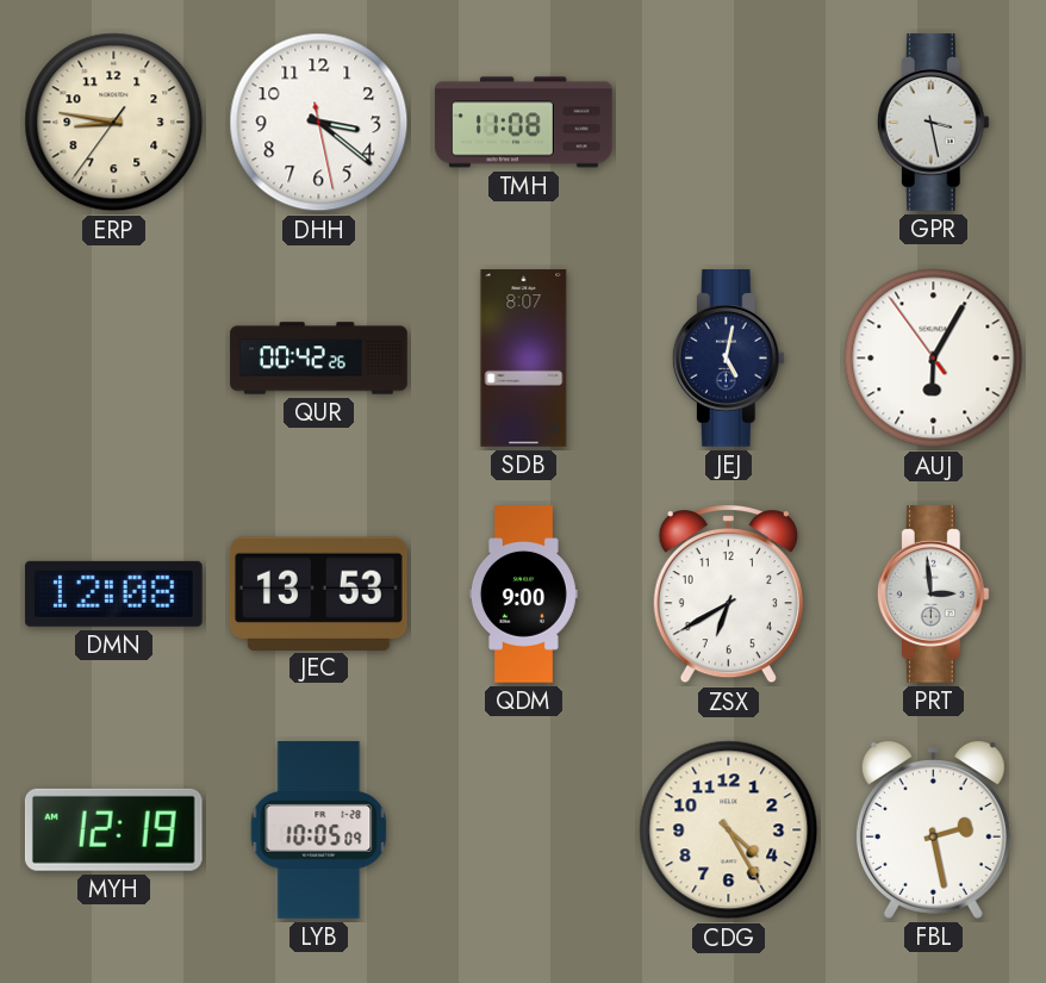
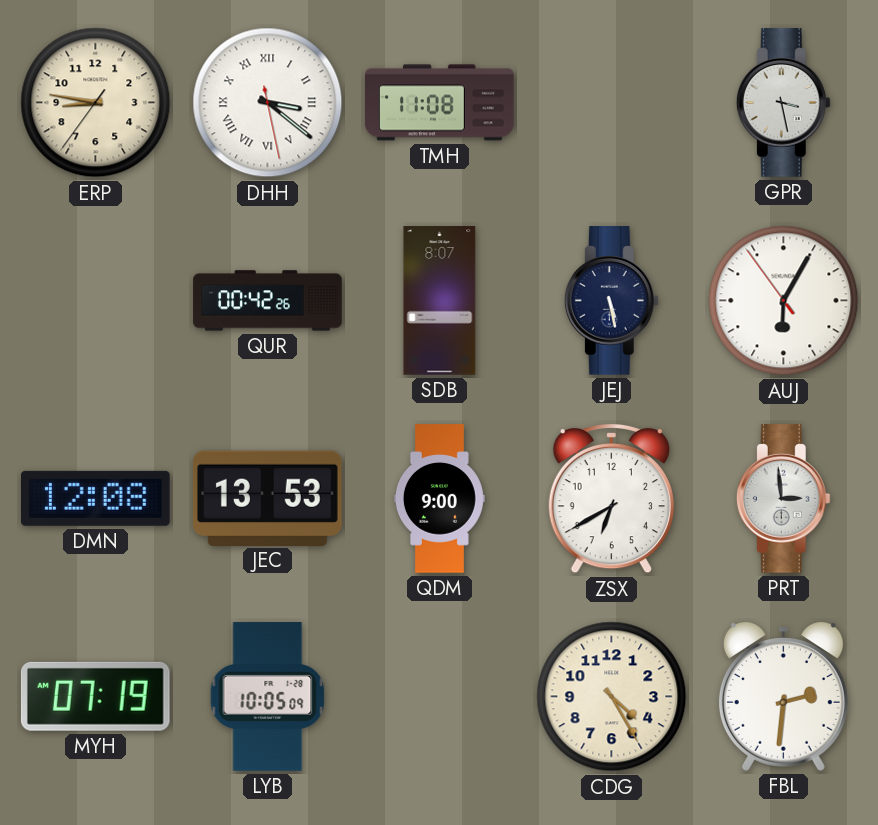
DHH numerals: Arabic -> Roman
JEJ: 5:02 -> 5:28
MYH: 12:19 -> 07:19
FBL: 2:28 -> 2:31
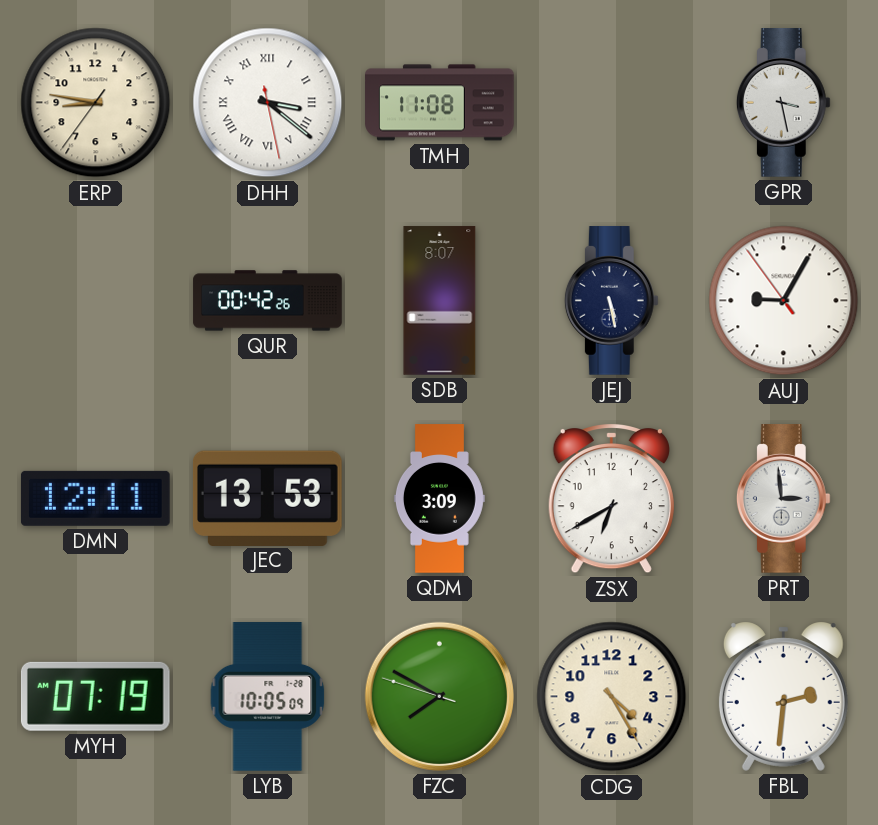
AUJ: 6:04 -> 9:04
DMN: 12:08 -> 12:11
QDM: 9:00 -> 3:09
FZC: none -> 7:49
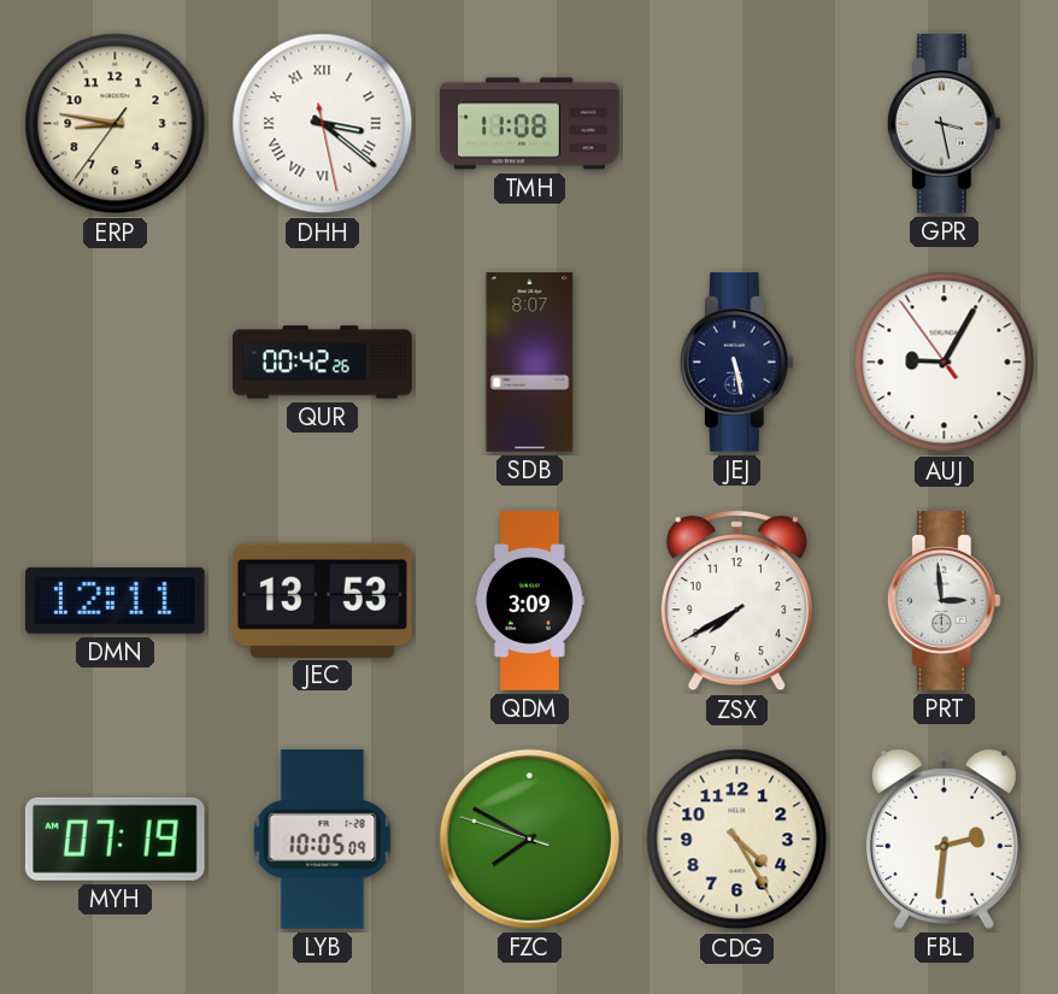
ZSX: 6:40 -> 7:40
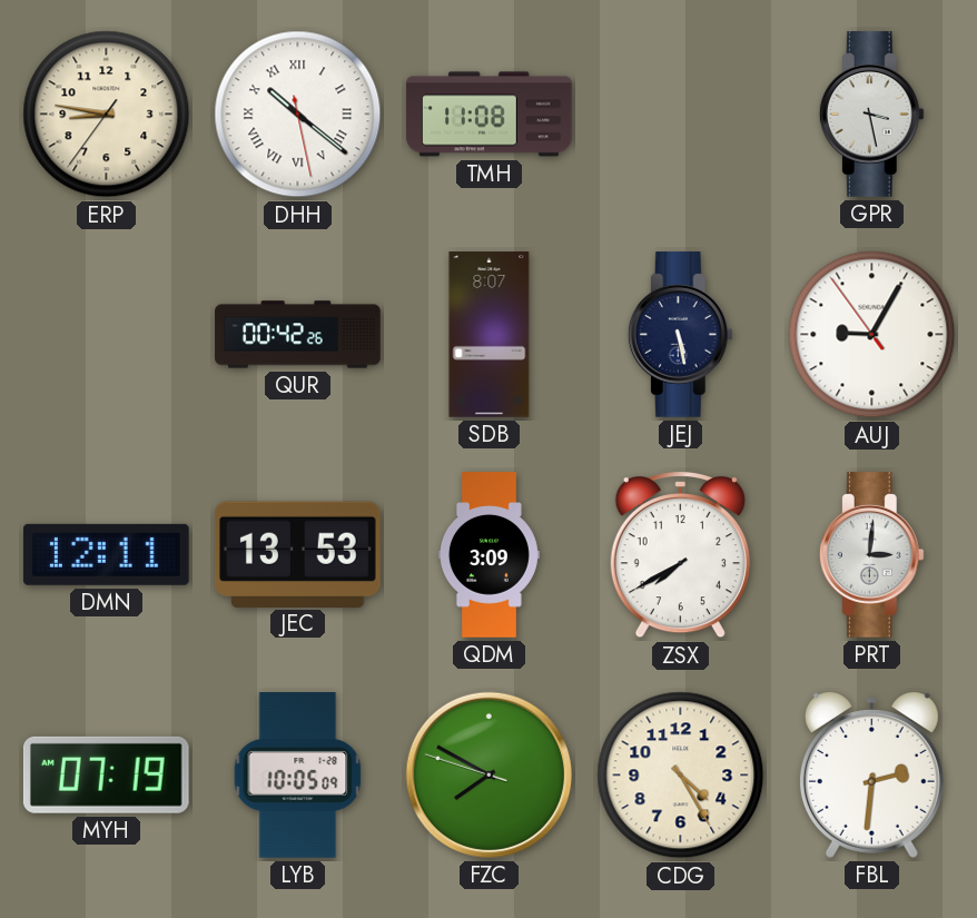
DHH: 3:21 -> 10:21
PRT: 2:59 -> 3:01
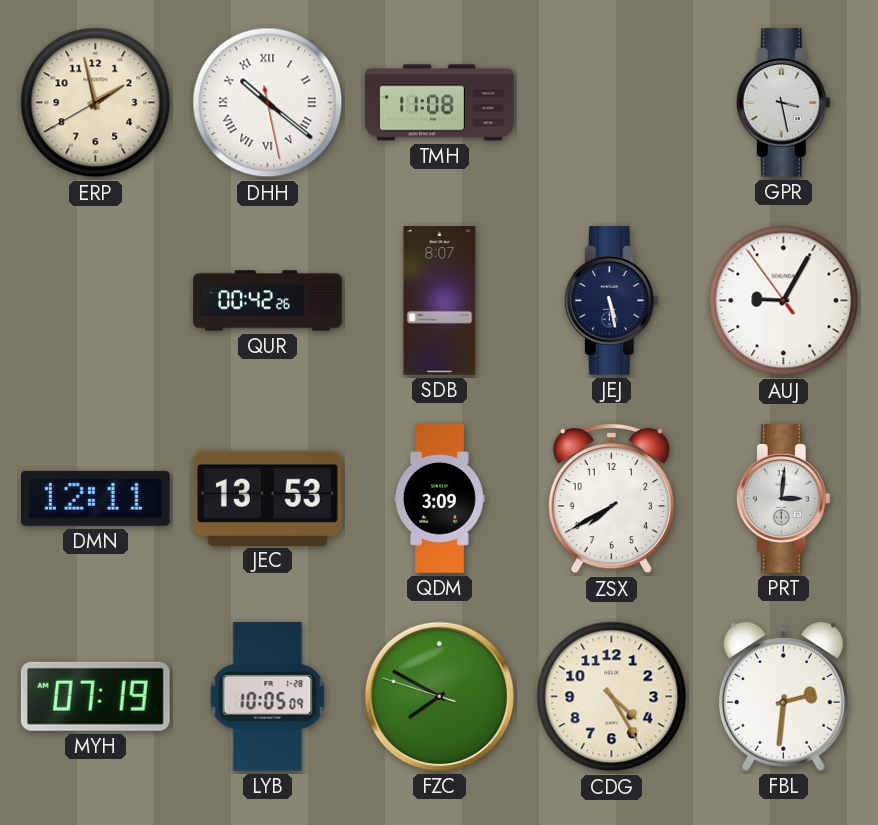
ERP: 8:46 -> 1:57
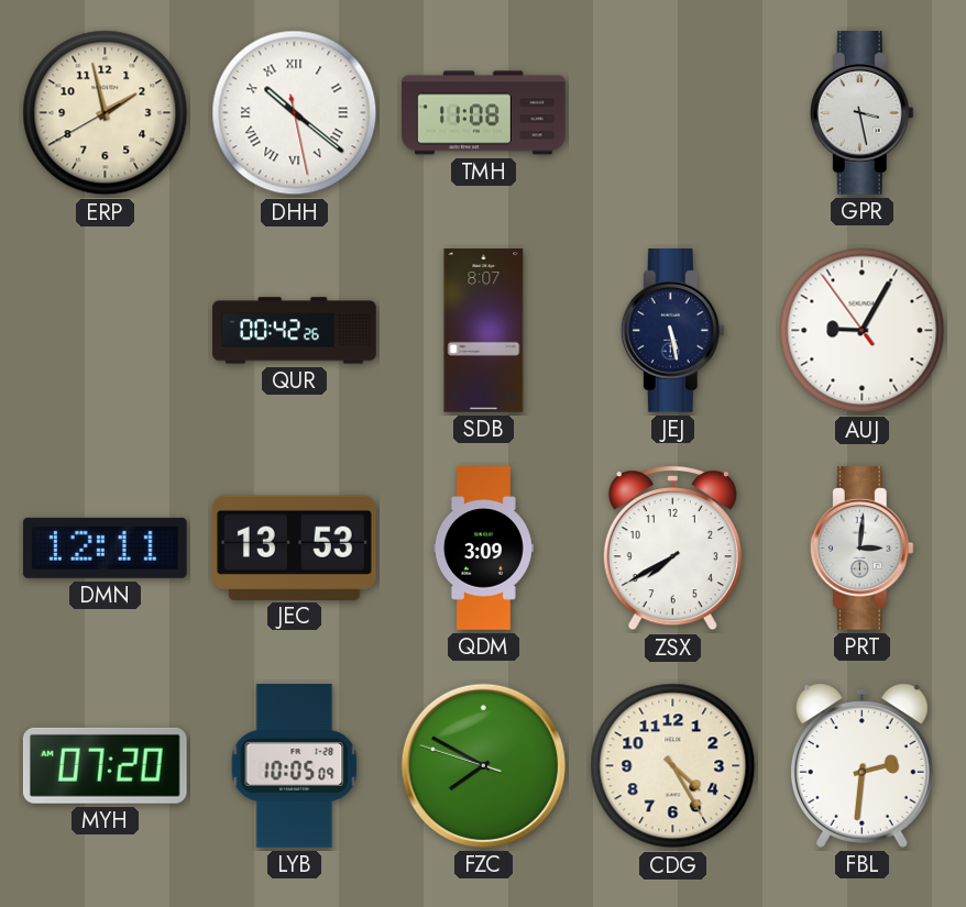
MYH: 07:19 -> 07:20
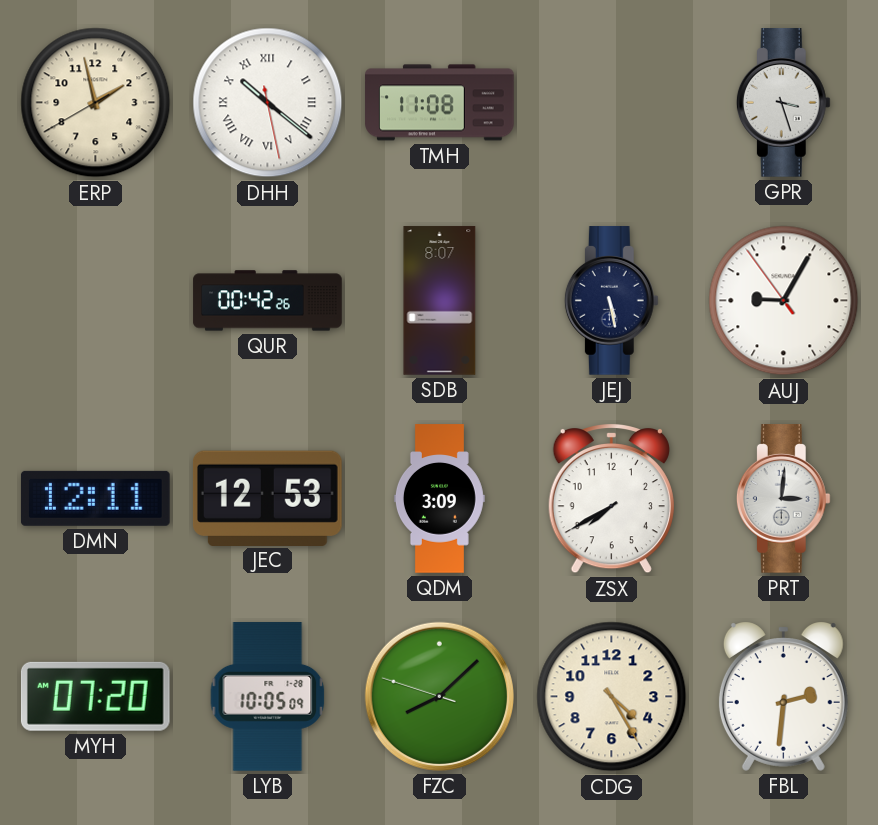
GPR: 3:28 -> 3:27
JEC: 13:53 -> 12:53
FZC: 7:49 -> 8:07
